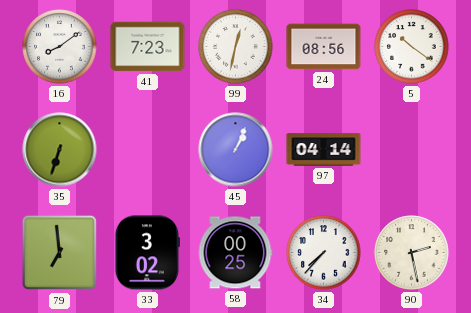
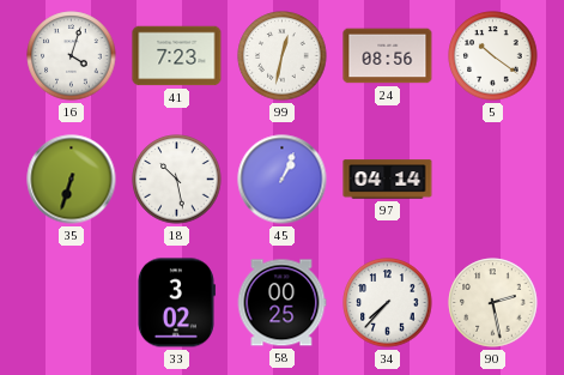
16: 8:09 -> 4:03
18: none -> 10:28
79: 6:59 -> none
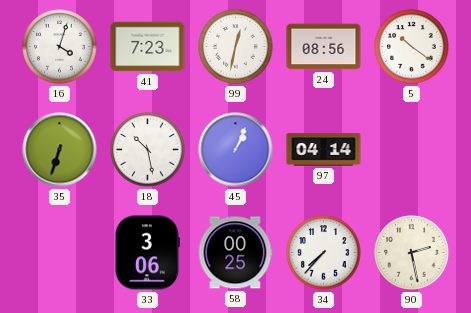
33: 3:02 -> 3:06
